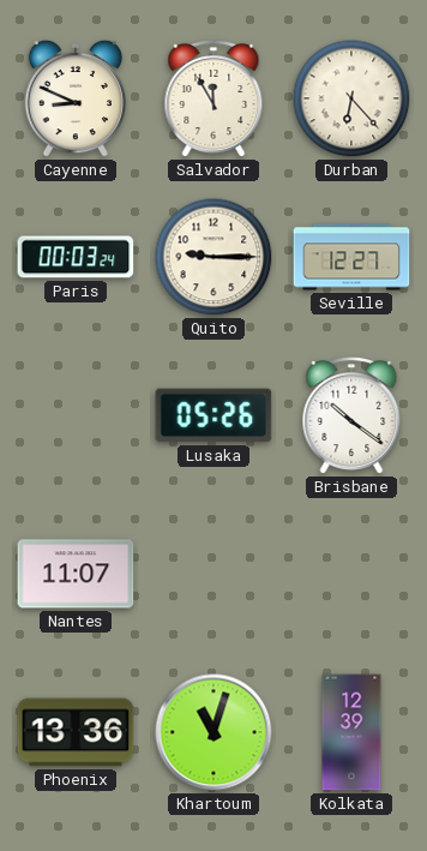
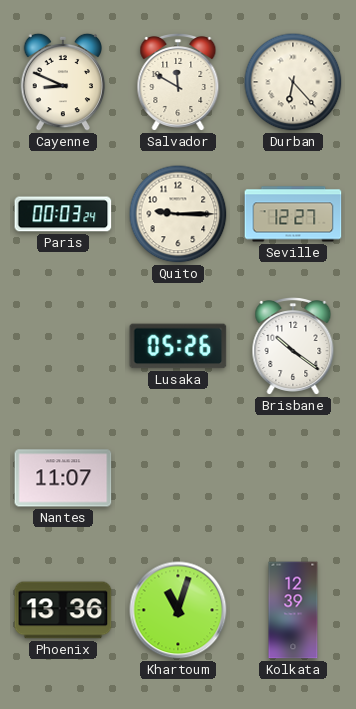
Salvador: 11:55 -> 11:50
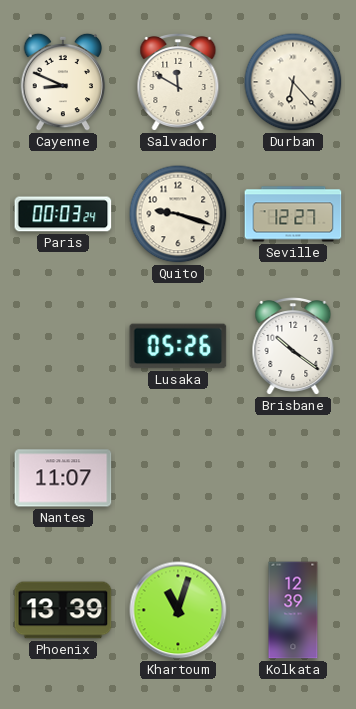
Quito: 9:15 -> 9:18
Phoenix: 13:36 -> 13:39
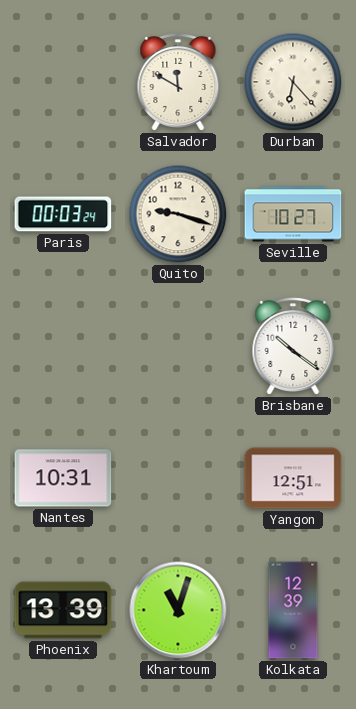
Cayenne: 8:49 -> none
Seville: 12:27 -> 10:27
Lusaka: 05:26 -> none
Nantes: 11:07 -> 10:31
Yangon: none -> 12:51
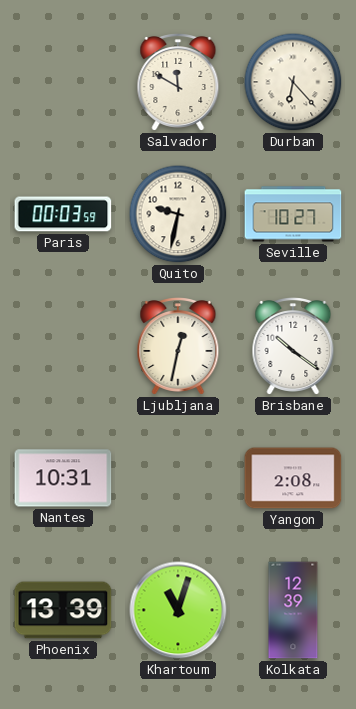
Paris: 00:03:24 -> 00:03:59
Quito: 9:18 -> 9:32
Ljubljana: none -> 12:32
Yangon: 12:51 -> 2:08
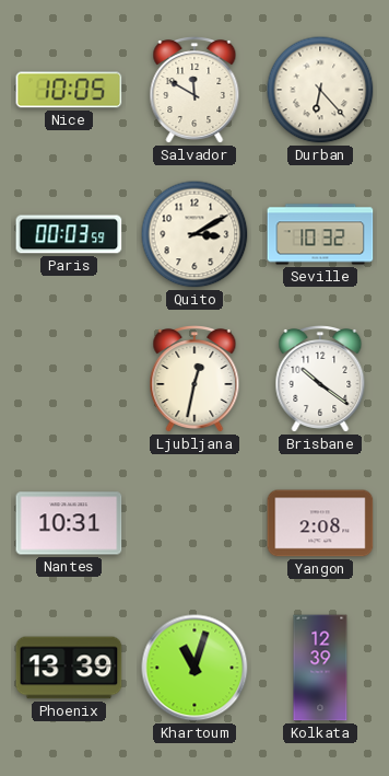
Nice: none -> 10:05
Quito: 9:32 -> 3:10
Seville: 10:27 -> 10:32
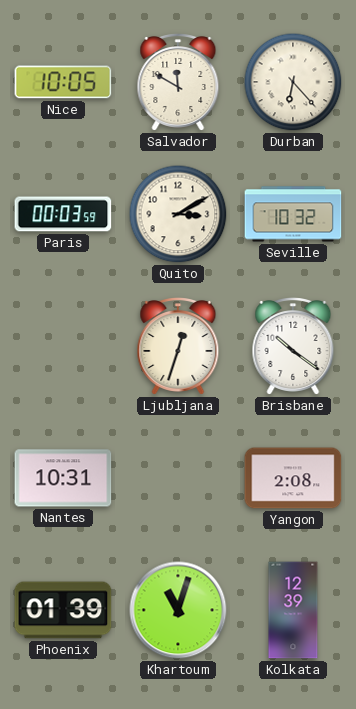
Ljubljana: 12:32 -> 12:33
Phoenix: 13:39 -> 01:39
